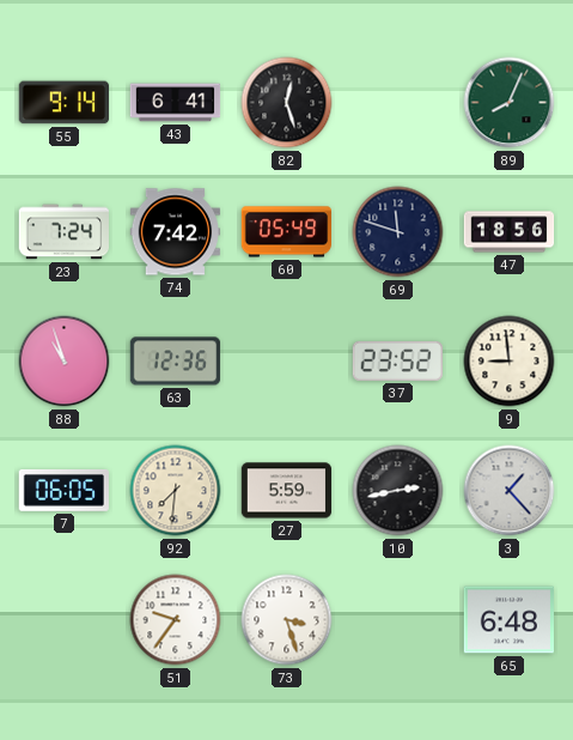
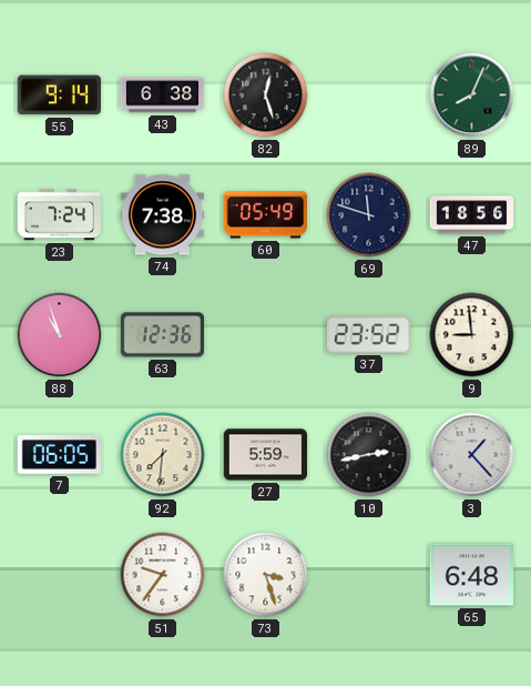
43: 6:41 -> 6:38
74: 7:42 -> 7:38
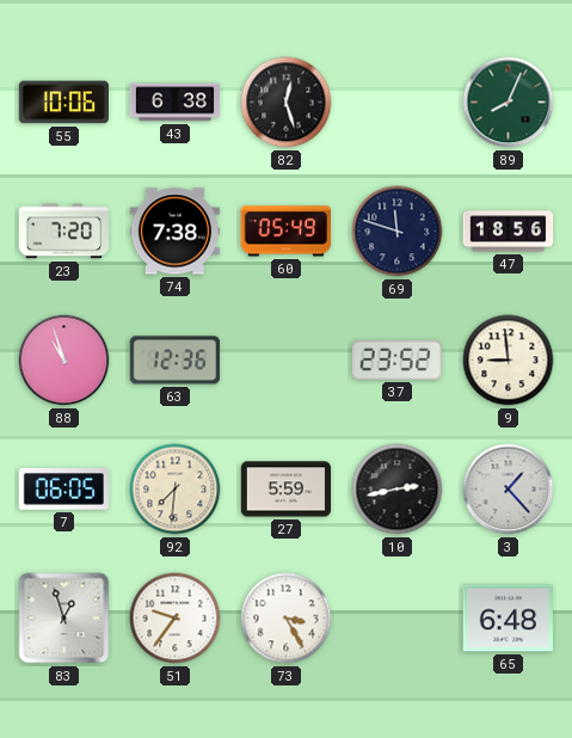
55: 9:14 -> 10:06
23: 7:24 -> 7:20
83: none -> 12:57
73: 3:27 -> 3:25
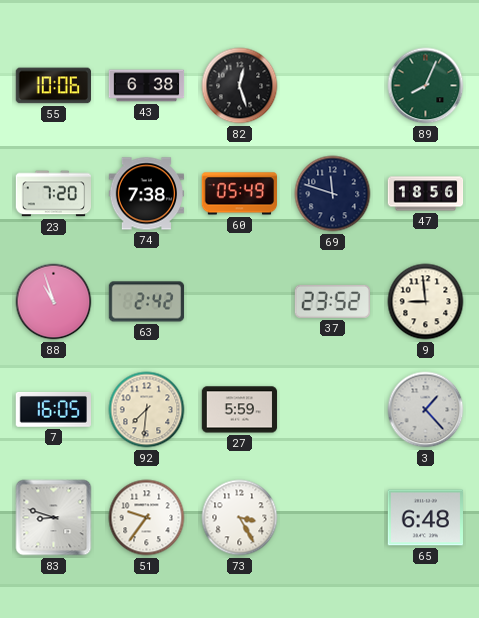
63: 12:36 -> 2:42
7: 06:05 -> 16:05
10: 2:43 -> none
83: 12:57 -> 8:48
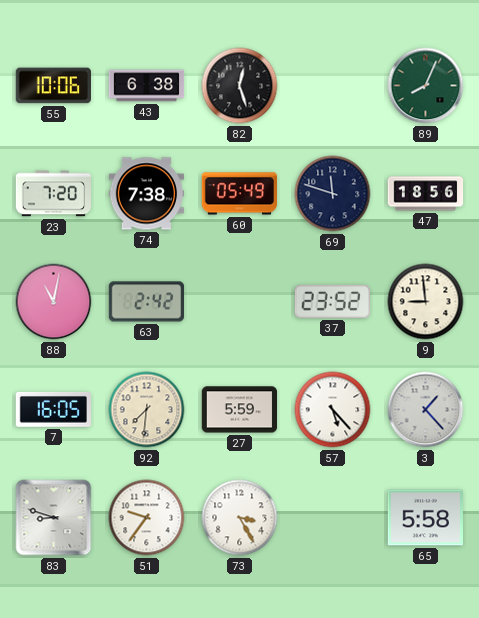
88: 10:57 -> 11:02
57: none -> 5:23
65: 6:48 -> 5:58
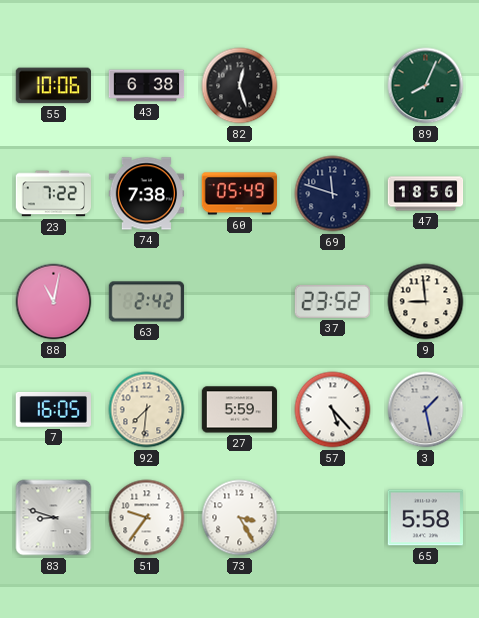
23: 7:20 -> 7:22
3: 1:23 -> 1:28
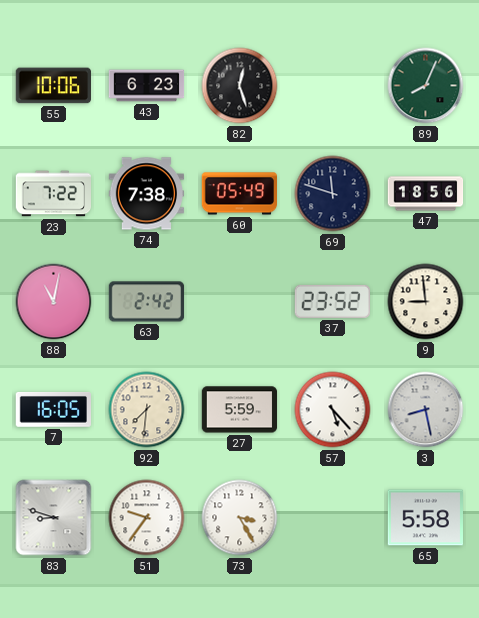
43: 6:38 -> 6:23
3: 1:28 -> 8:28
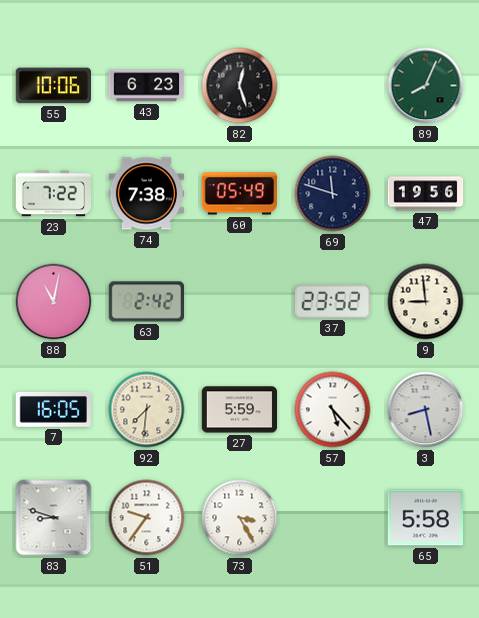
47: 18:56 -> 19:56
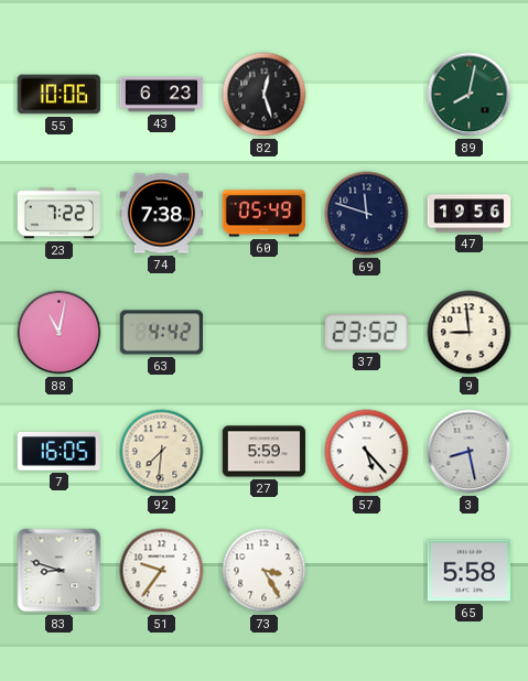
89: 8:04 -> 8:02
63: 2:42 -> 4:42
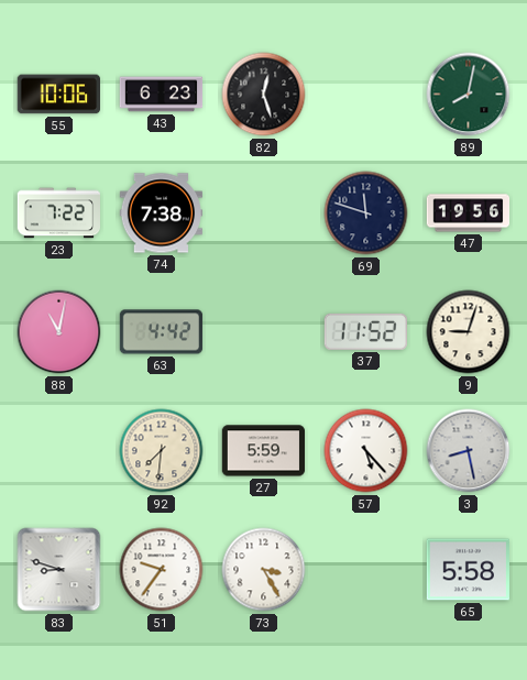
60: 05:49 -> none
37: 23:52 -> 11:52
9: 8:59 -> 9:03
7: 16:05 -> none
